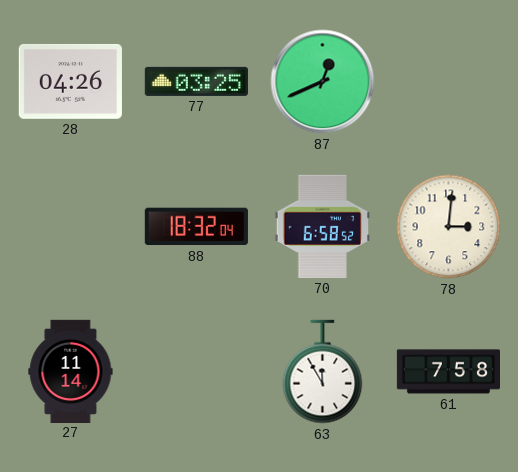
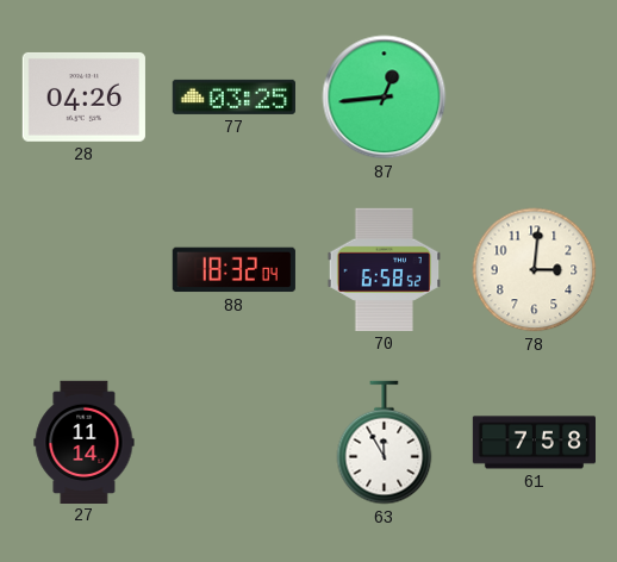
87: 12:41 -> 12:44
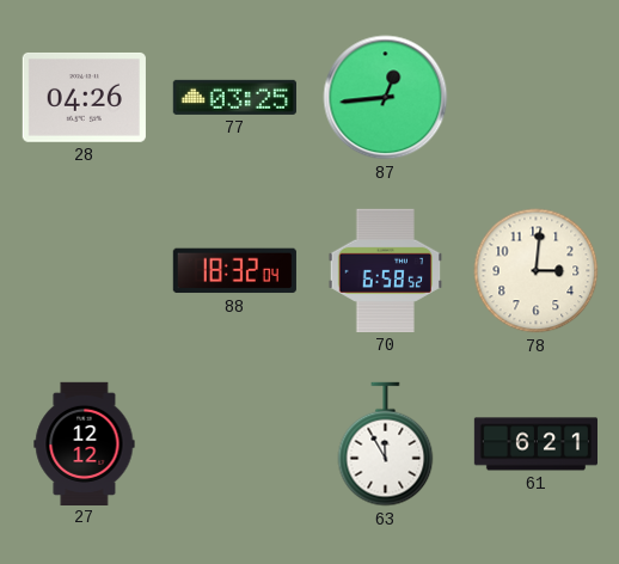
27: 11:14 -> 12:12
61: 7:58 -> 6:21
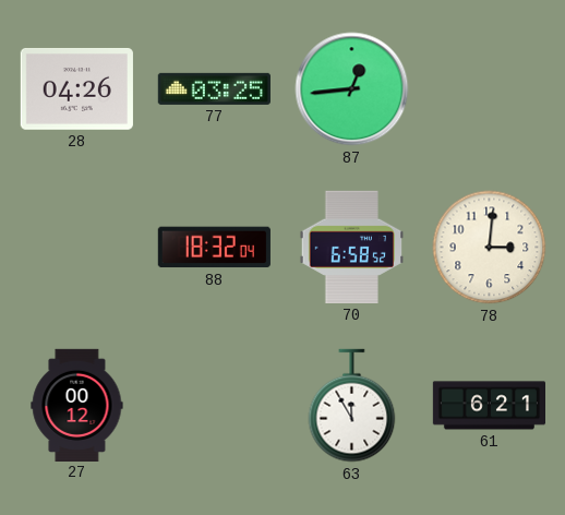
27: 12:12 -> 00:12
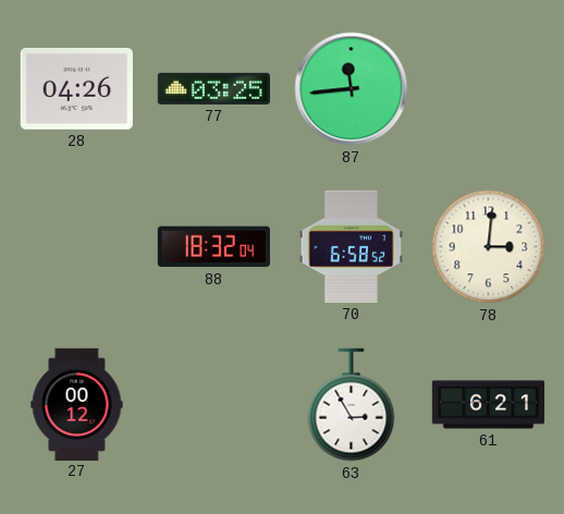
87: 12:44 -> 11:44
63: 11:55 -> 2:55
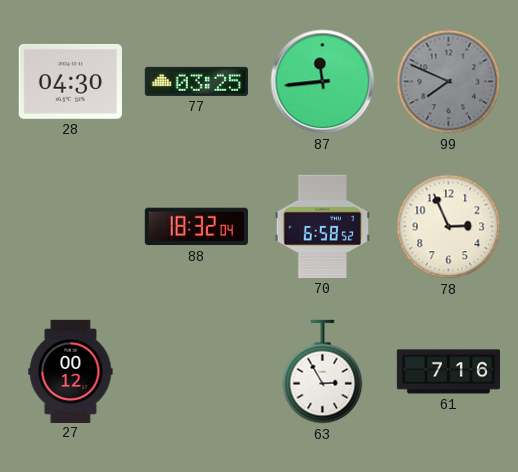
28: 04:26 -> 04:30
99: none -> 7:49
78: 3:01 -> 2:56
61: 6:21 -> 7:16
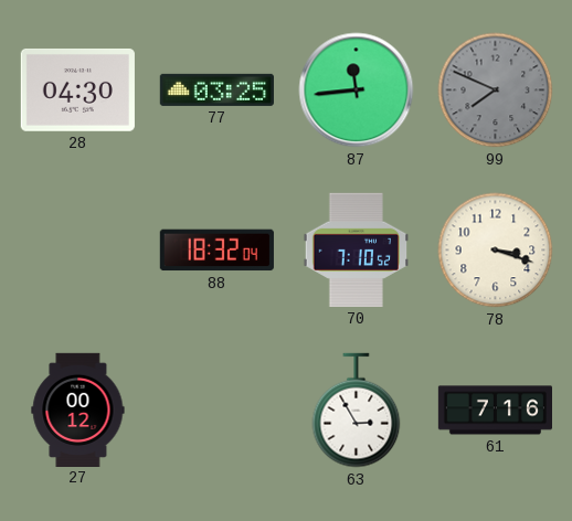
70: 6:58 -> 7:10
78: 2:56 -> 3:18
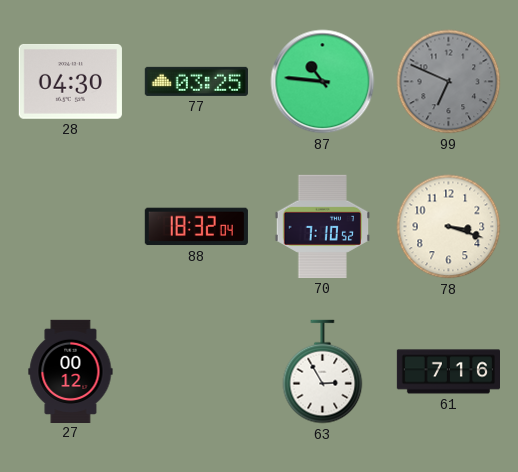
87: 11:44 -> 10:46
99: 7:49 -> 6:49
